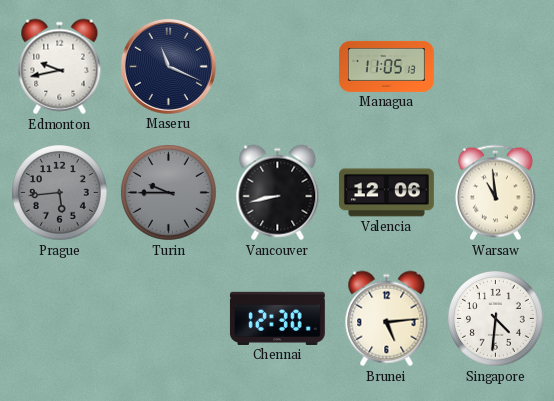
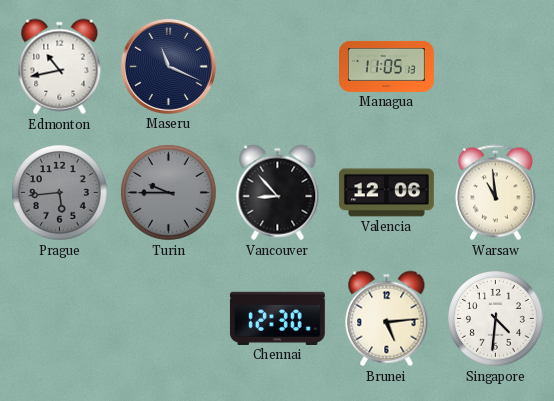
Edmonton: 9:43 -> 10:43
Vancouver: 8:43 -> 8:53
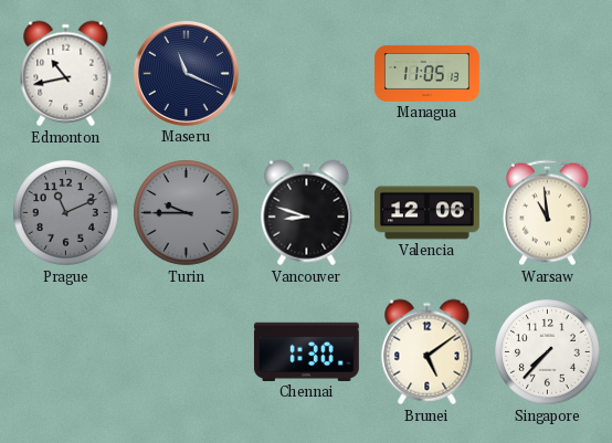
Prague: 5:44 -> 11:11
Vancouver: 8:53 -> 8:48
Chennai: 12:30 -> 1:30
Brunei: 5:14 -> 5:09
Singapore: 4:31 -> 7:37
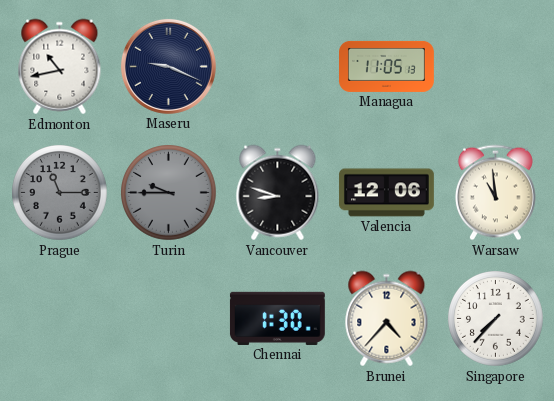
Maseru: 11:19 -> 9:19
Prague: 11:11 -> 11:15
Brunei: 5:09 -> 4:37
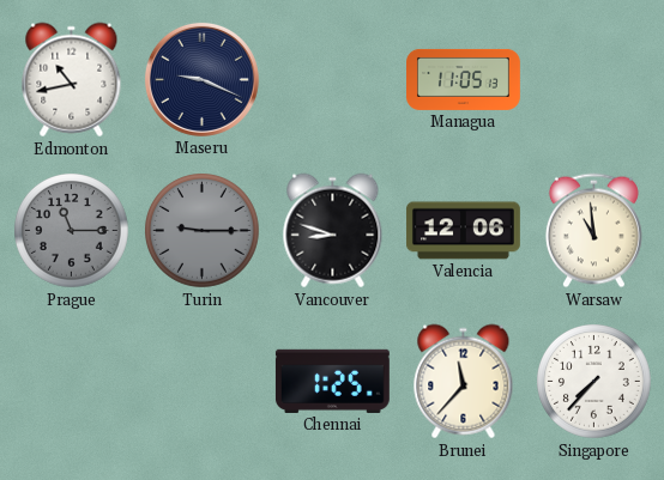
Turin: 9:45 -> 9:15
Chennai: 1:30 -> 1:25
Brunei: 4:37 -> 11:37
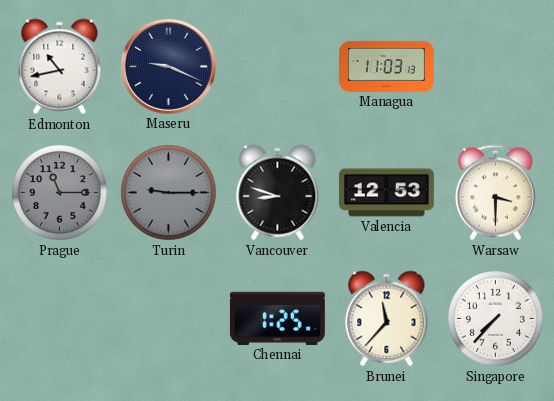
Managua: 11:05 -> 11:03
Valencia: 12:06 -> 12:53
Warsaw: 10:59 -> 3:30
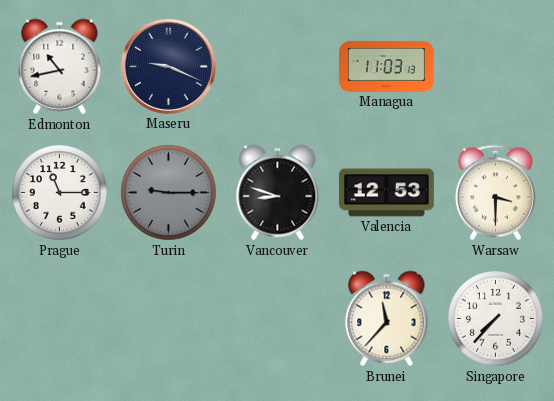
Prague dial: grey -> white
Chennai: 1:25 -> none
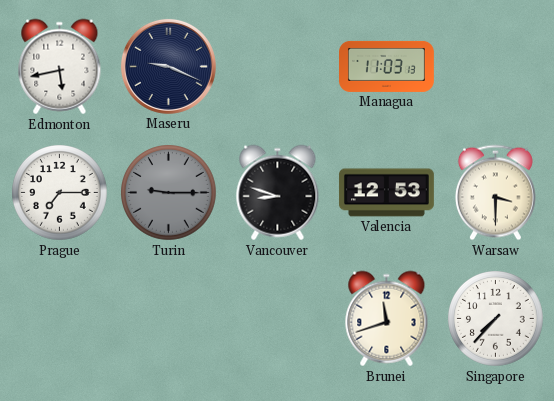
Edmonton: 10:43 -> 5:43
Prague: 11:15 -> 7:15
Brunei: 11:37 -> 11:42
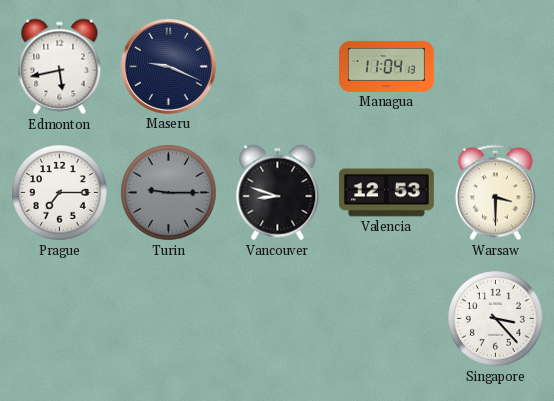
Managua: 11:03 -> 11:04
Brunei: 11:42 -> none
Singapore: 7:37 -> 3:23
